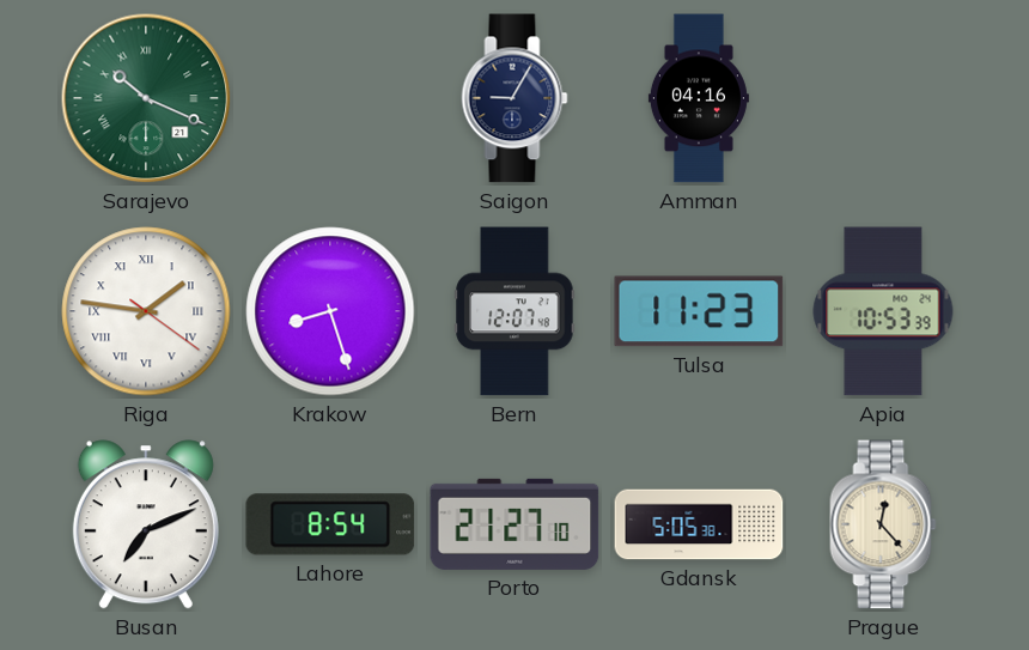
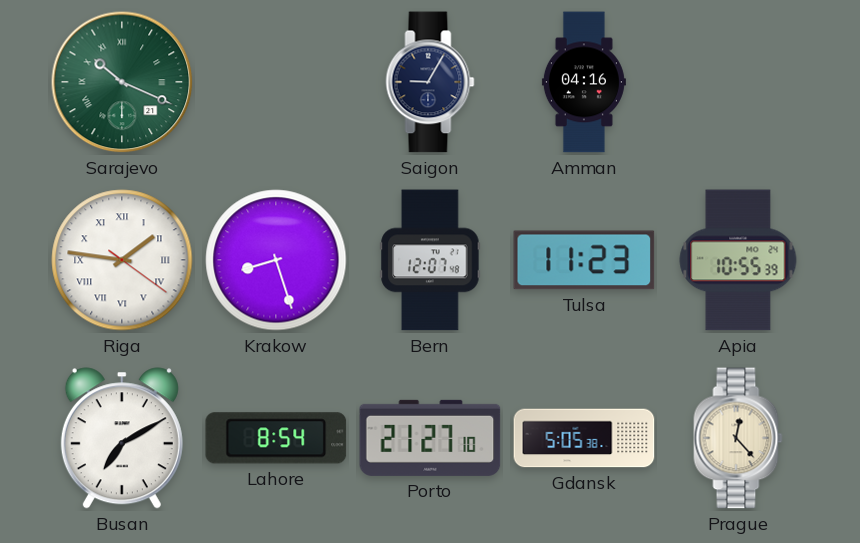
Apia: 10:53 -> 10:55
Busan: 7:11 -> 7:10
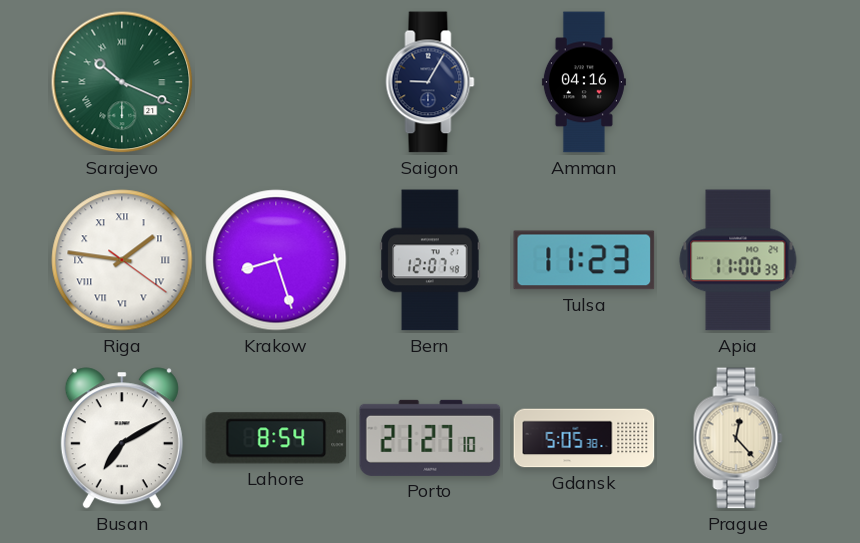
Apia: 10:55 -> 11:00
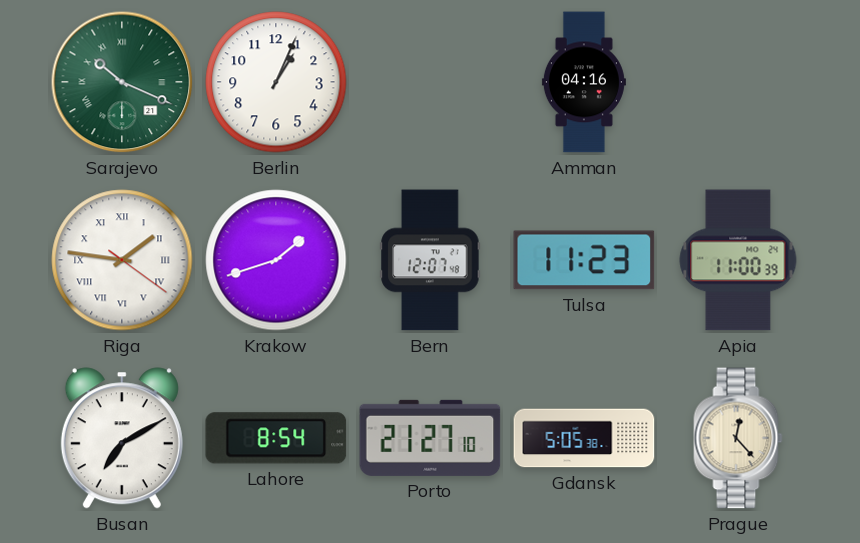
Berlin: none -> 1:04
Saigon: 9:05 -> none
Krakow: 8:27 -> 1:42
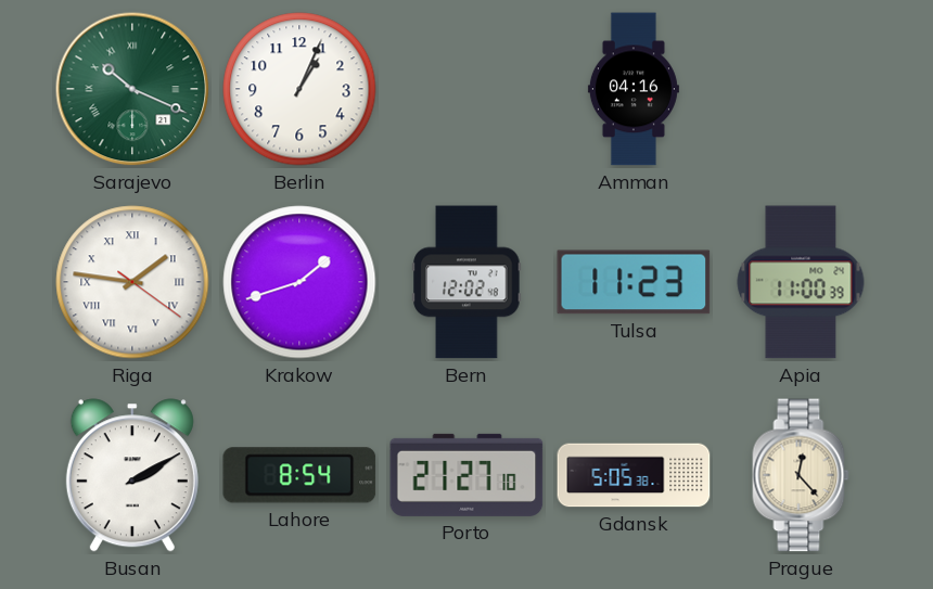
Bern: 12:07 -> 12:02
Busan: 7:10 -> 2:10
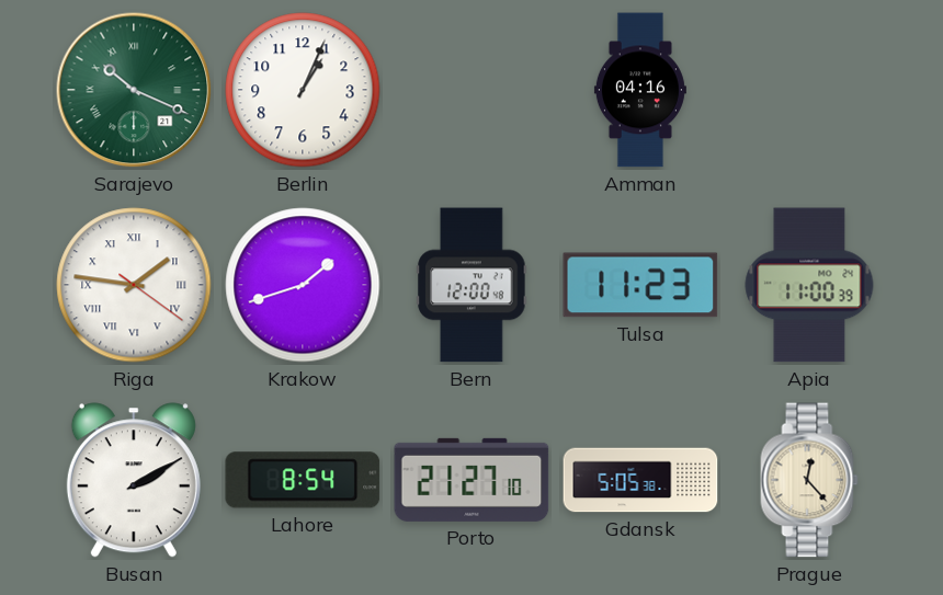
Bern: 12:02 -> 12:00
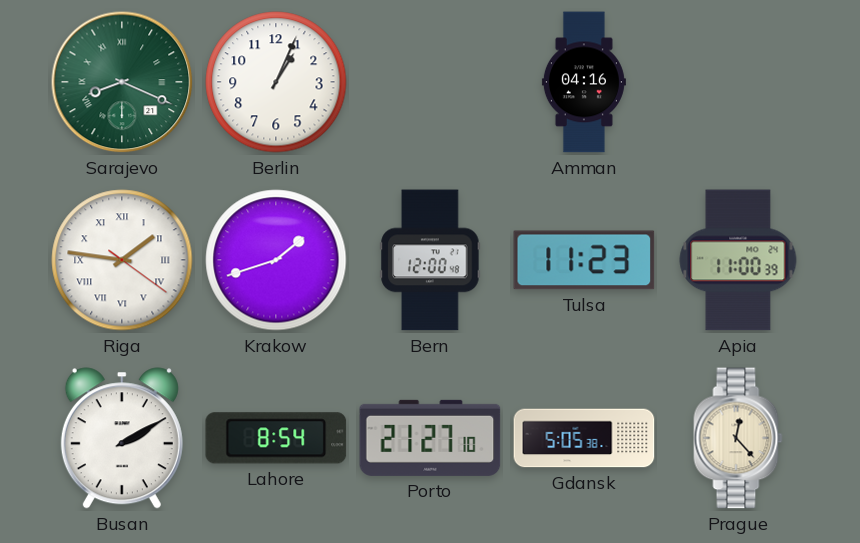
Sarajevo: 10:19 -> 8:19
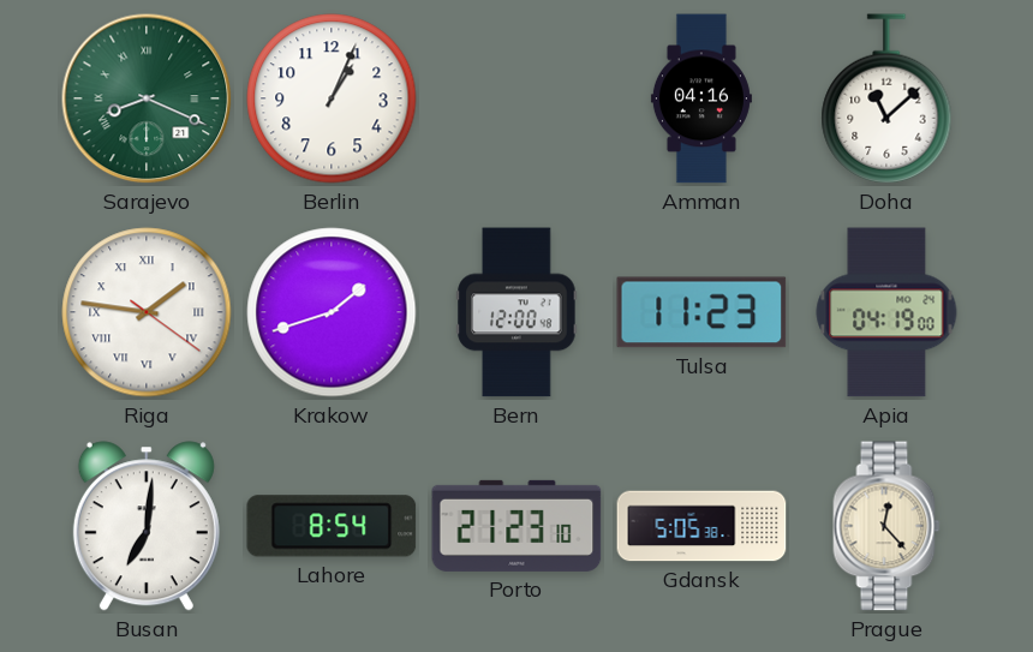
Doha: none -> 11:08
Apia: 11:00 -> 04:19
Busan: 2:10 -> 7:01
Porto: 21:27 -> 21:23
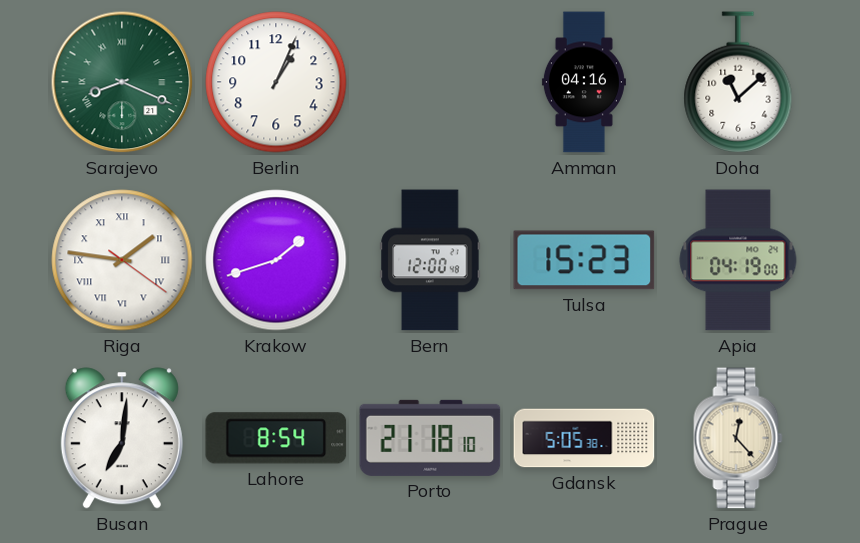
Tulsa: 11:23 -> 15:23
Porto: 21:23 -> 21:18
